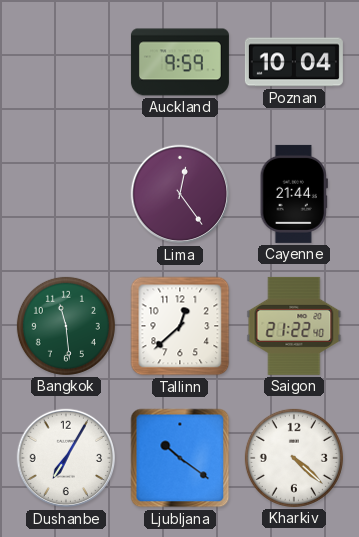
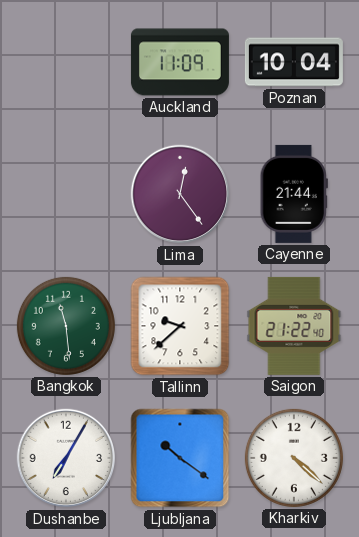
Auckland: 9:59 -> 11:09
Tallinn: 12:38 -> 9:38
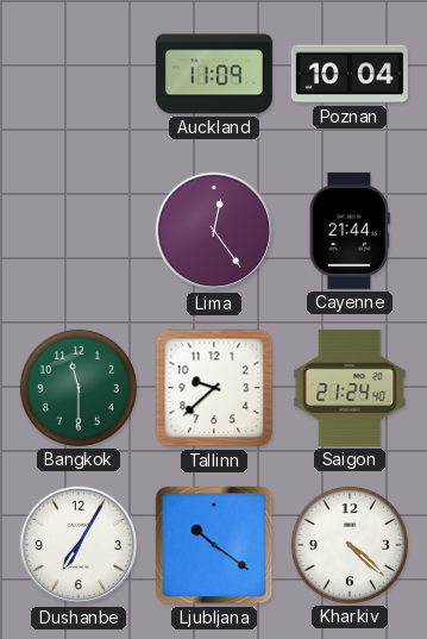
Bangkok: 11:29 -> 11:30
Saigon: 21:22 -> 21:24
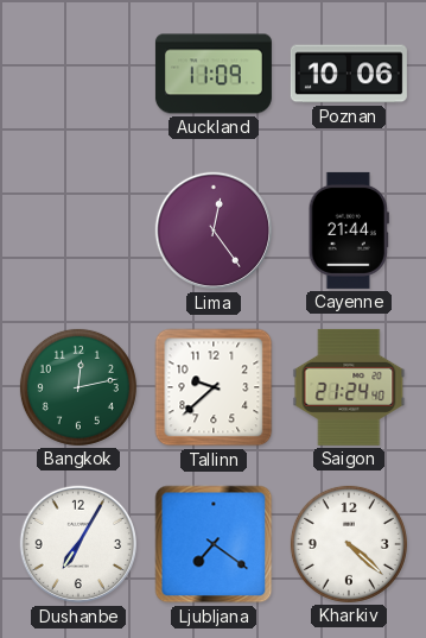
Poznan: 10:04 -> 10:06
Bangkok: 11:30 -> 12:13
Ljubljana: 10:21 -> 7:21
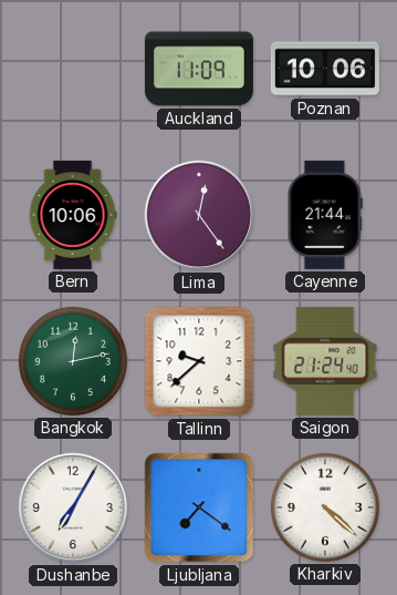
Bern: none -> 10:06
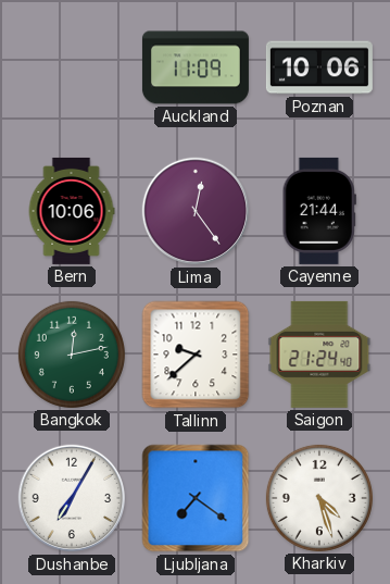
Kharkiv: 4:22 -> 4:27
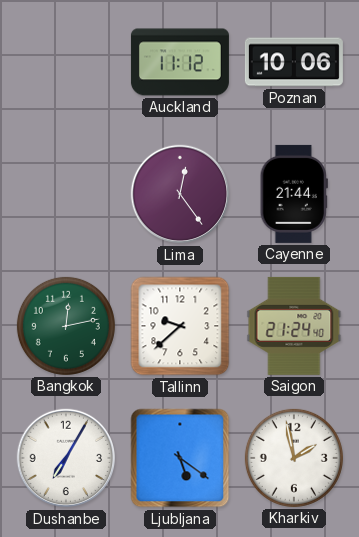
Auckland: 11:09 -> 11:12
Bern: 10:06 -> none
Ljubljana: 7:21 -> 5:21
Kharkiv: 4:27 -> 1:58
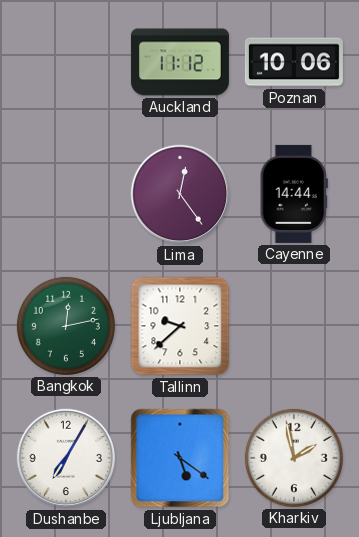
Cayenne: 21:44 -> 14:44
Saigon: 21:24 -> none
